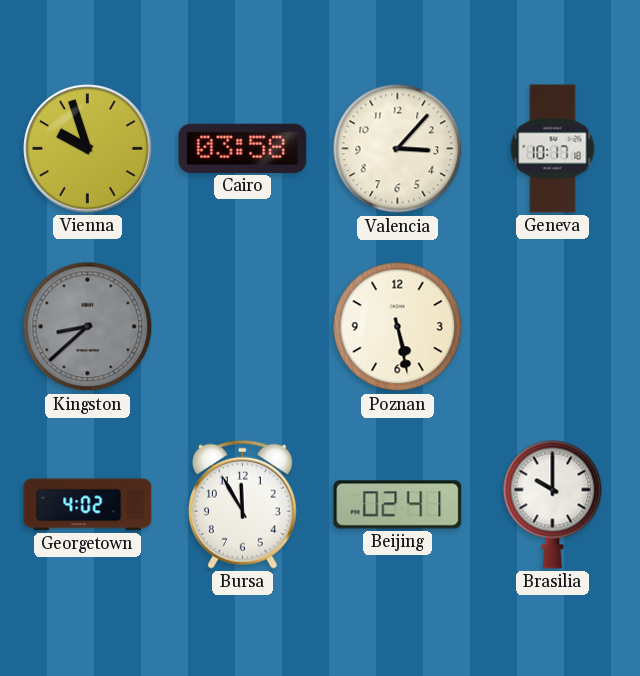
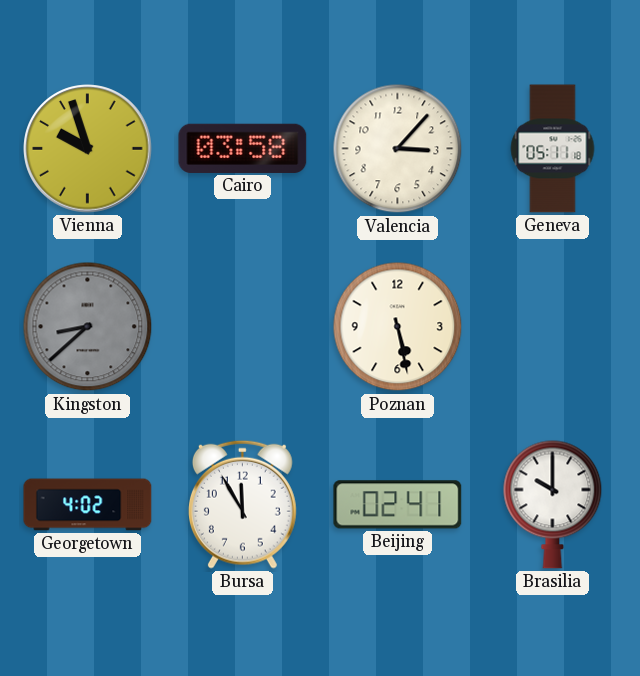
Geneva: 10:17 -> 05:11
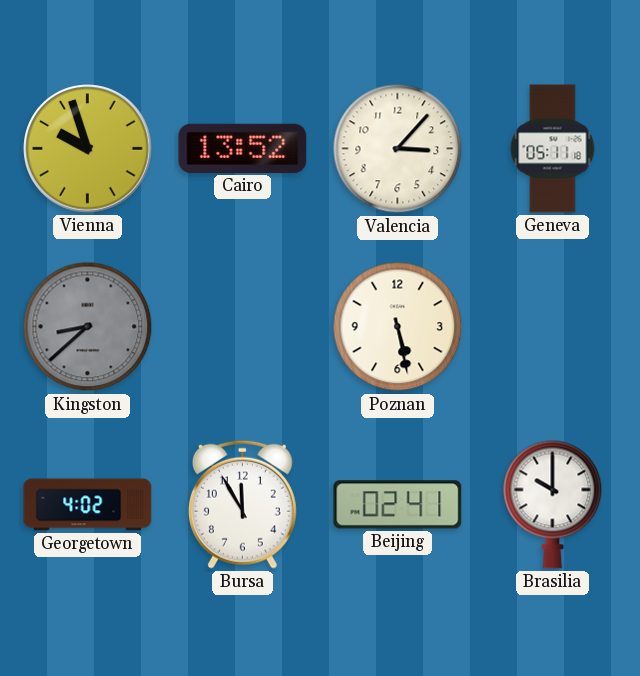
Cairo: 03:58 -> 13:52
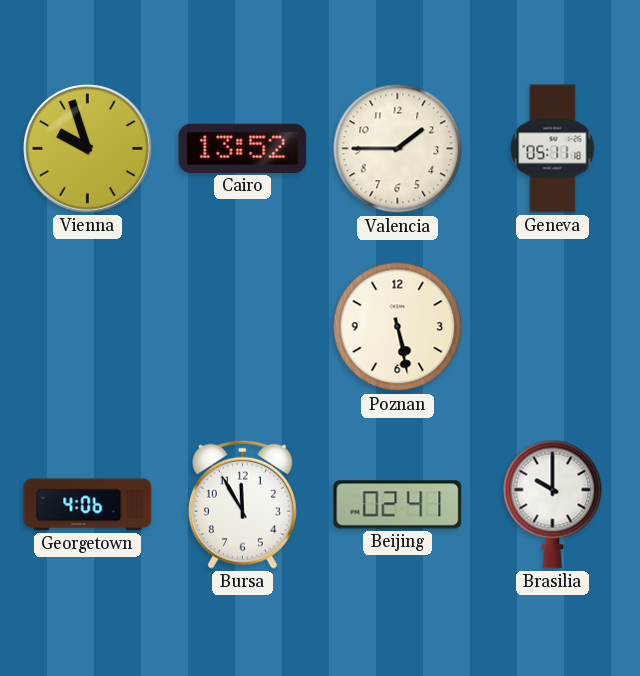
Valencia: 3:07 -> 1:45
Kingston: 8:38 -> none
Georgetown: 4:02 -> 4:06
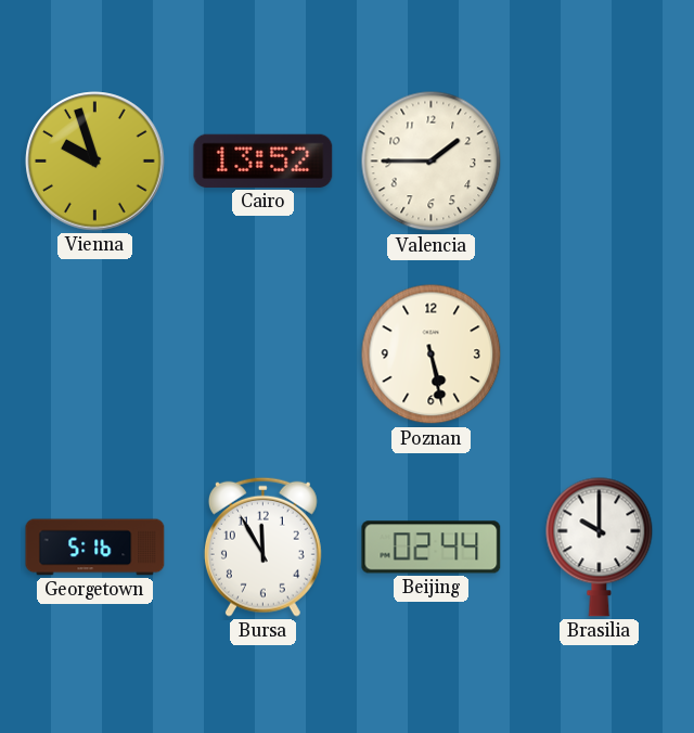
Geneva: 05:11 -> none
Georgetown: 4:06 -> 5:16
Beijing: 02:41 -> 02:44
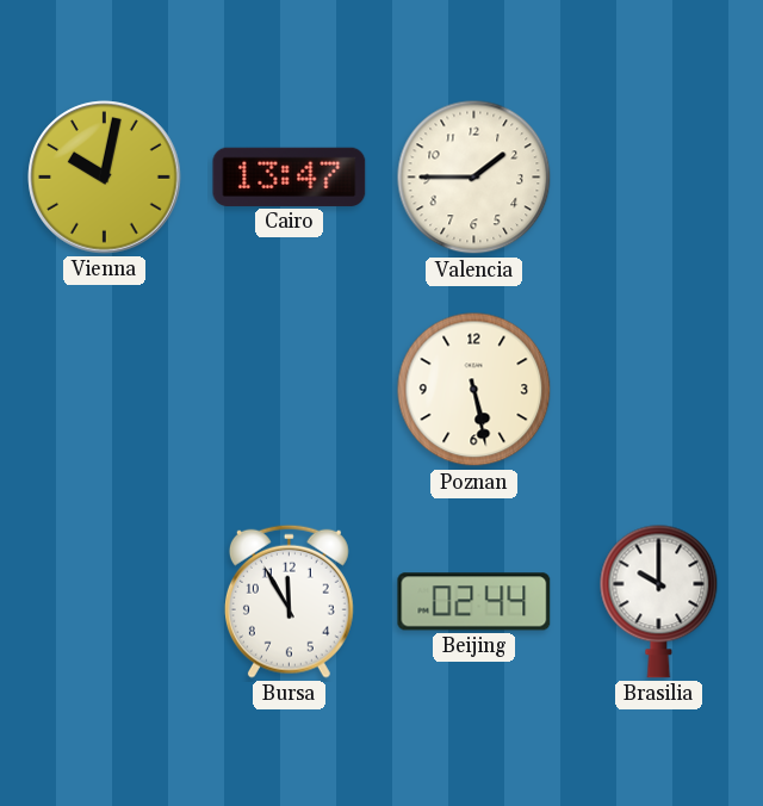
Vienna: 9:57 -> 10:02
Cairo: 13:52 -> 13:47
Georgetown: 5:16 -> none
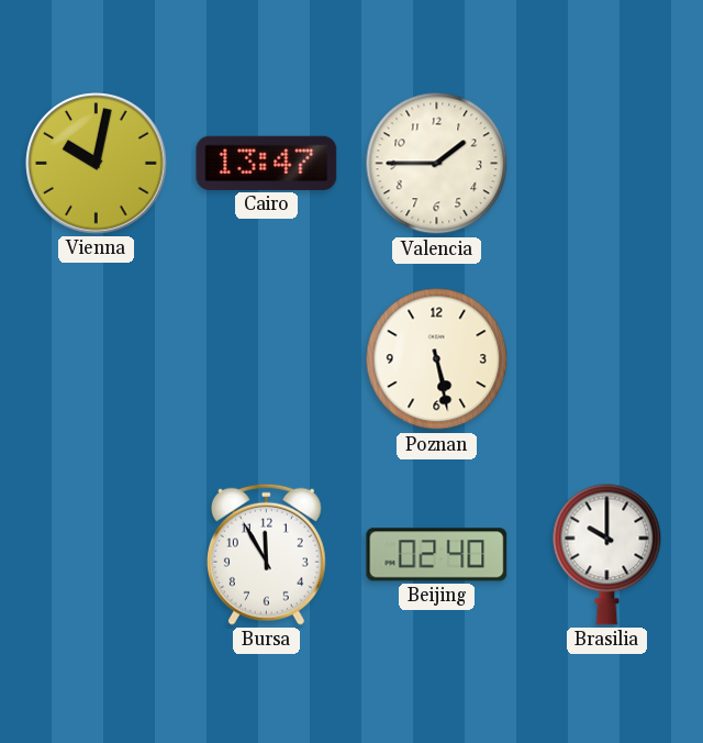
Beijing: 02:44 -> 02:40
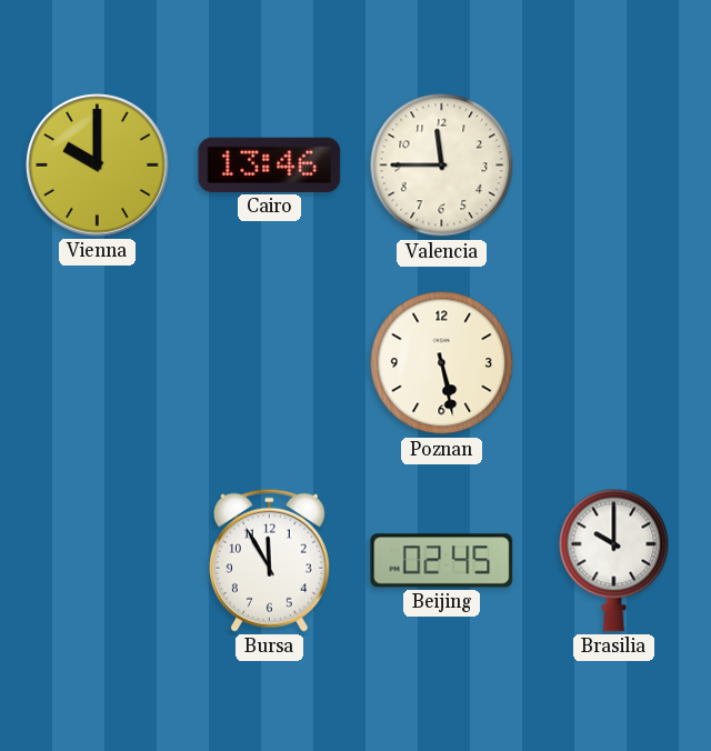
Vienna: 10:02 -> 10:00
Cairo: 13:47 -> 13:46
Valencia: 1:45 -> 11:45
Beijing: 02:40 -> 02:45
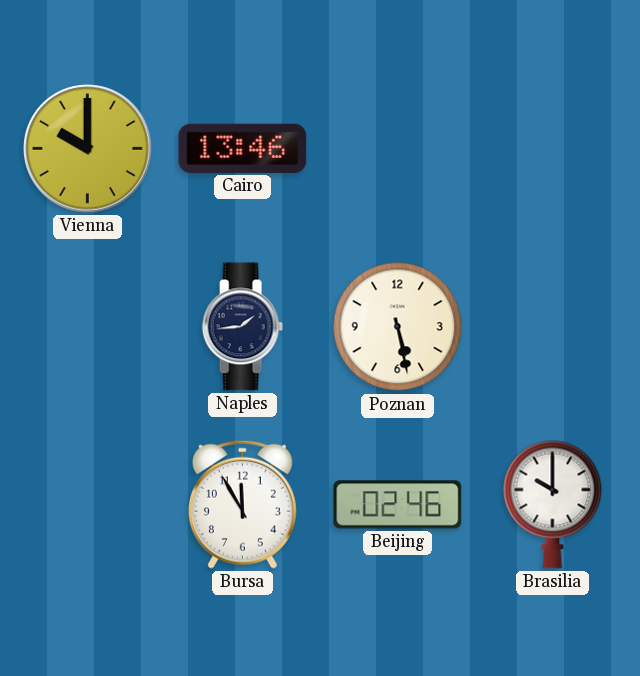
Valencia: 11:45 -> none
Naples: none -> 1:44
Beijing: 02:45 -> 02:46
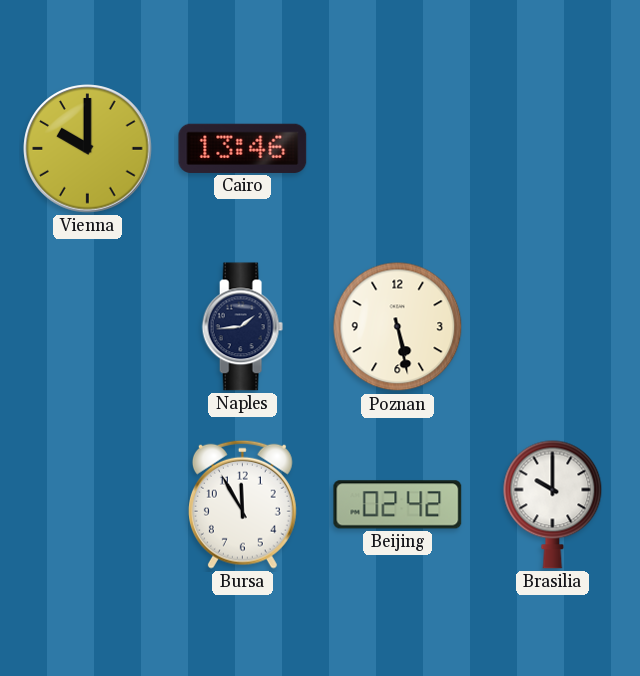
Beijing: 02:46 -> 02:42
